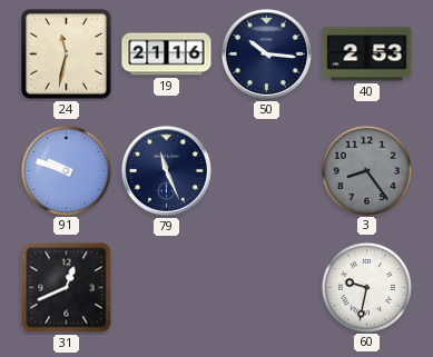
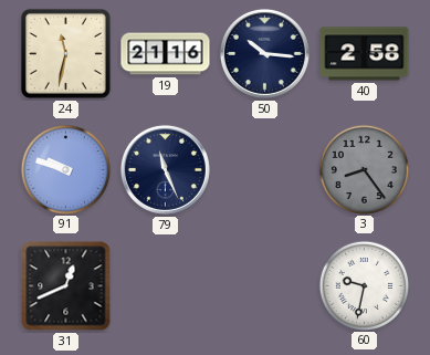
40: 2:53 -> 2:58
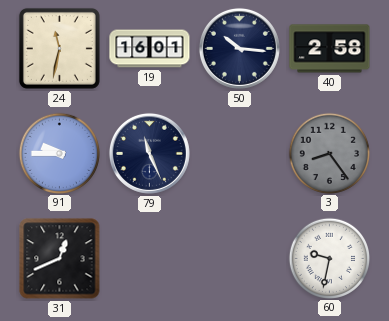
19: 21:16 -> 16:01
91: 9:48 -> 9:45
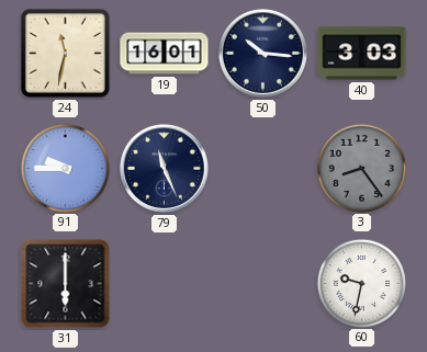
40: 2:58 -> 3:03
31: 12:41 -> 6:00
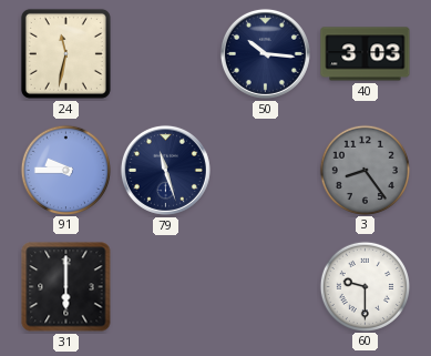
19: 16:01 -> none
79: 11:26 -> 11:27
60: 9:32 -> 9:30
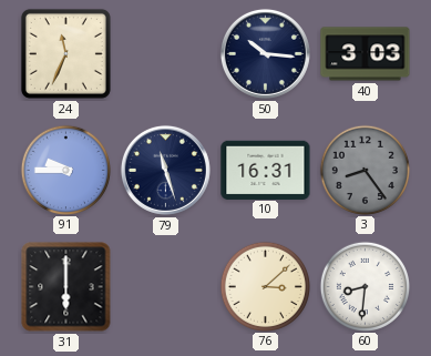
24: 11:32 -> 11:34
10: none -> 16:31
76: none -> 3:08
60: 9:30 -> 8:31
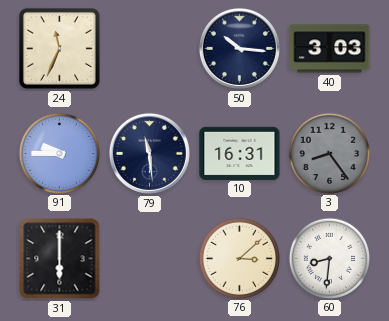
79: 11:27 -> 11:29
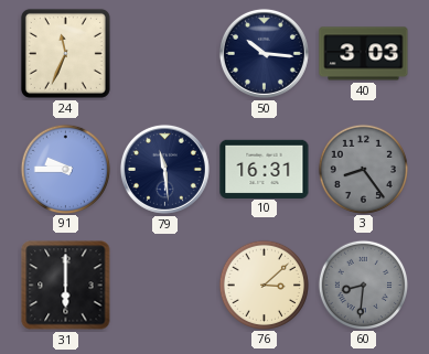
60 dial: white -> grey
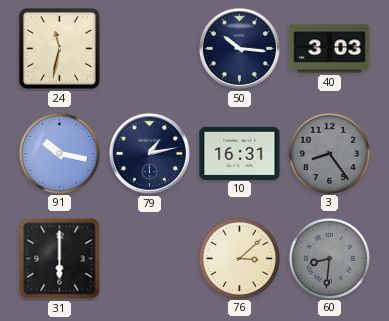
24: 11:34 -> 11:32
91: 9:45 -> 10:17
79: 11:29 -> 1:13
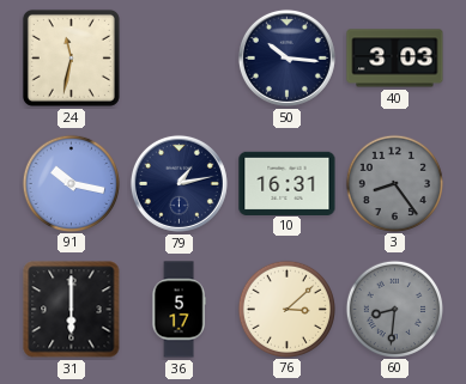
36: none -> 5:17
